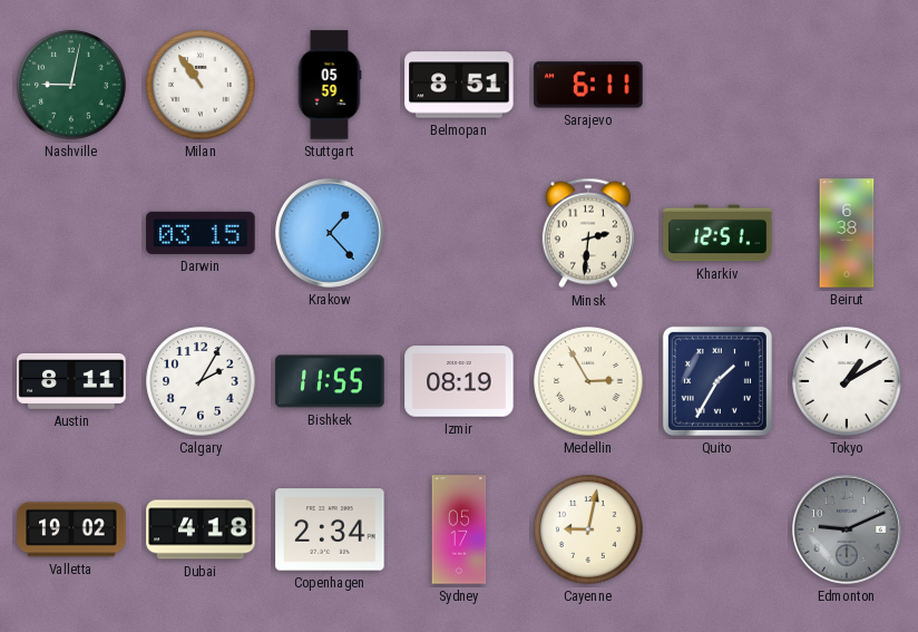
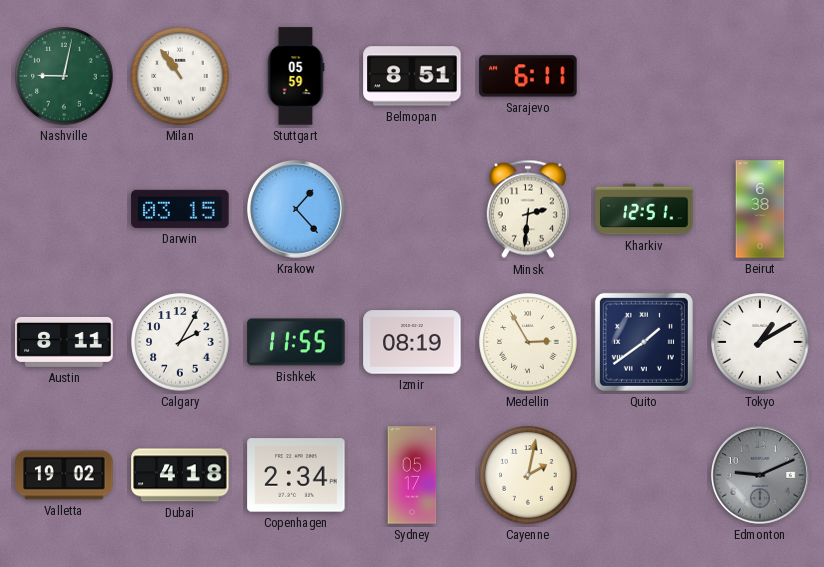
Quito: 1:35 -> 1:39
Cayenne: 9:02 -> 2:02
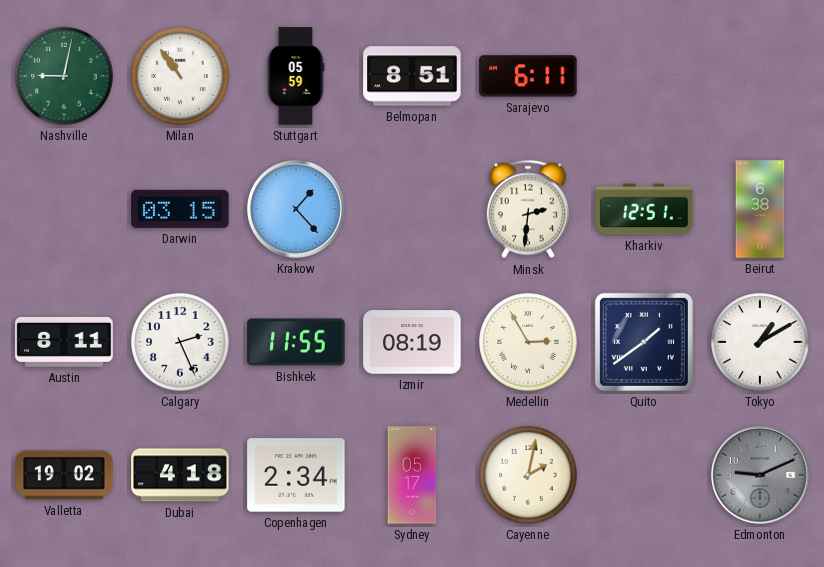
Calgary: 2:05 -> 2:26
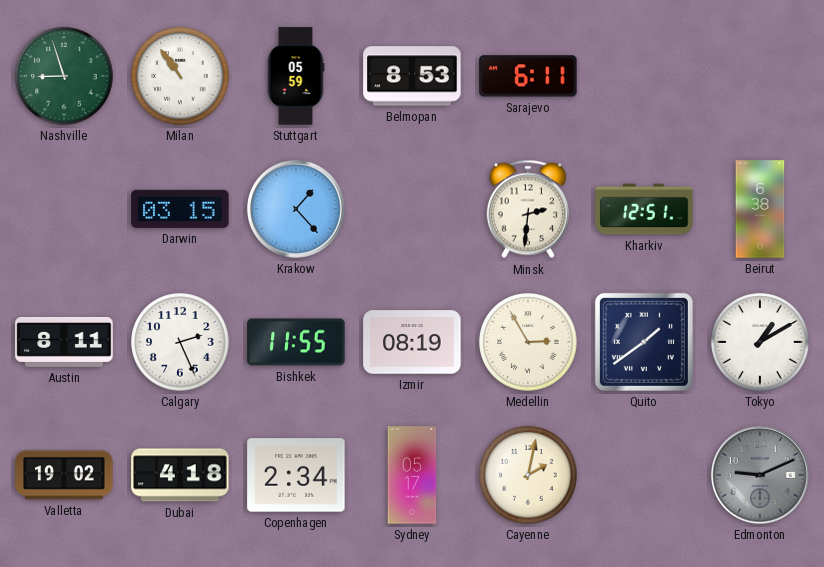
Nashville: 9:02 -> 8:57
Belmopan: 8:51 -> 8:53
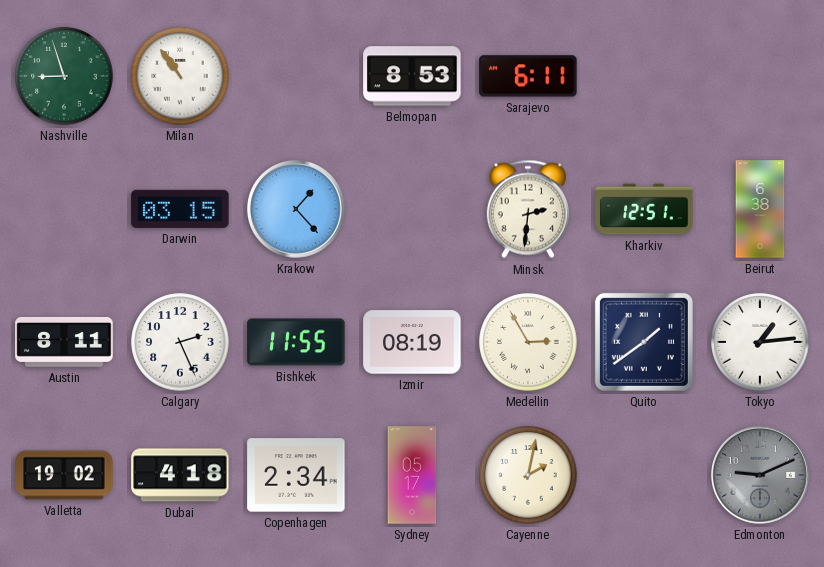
Stuttgart: 05:59 -> none
Tokyo: 1:10 -> 1:14
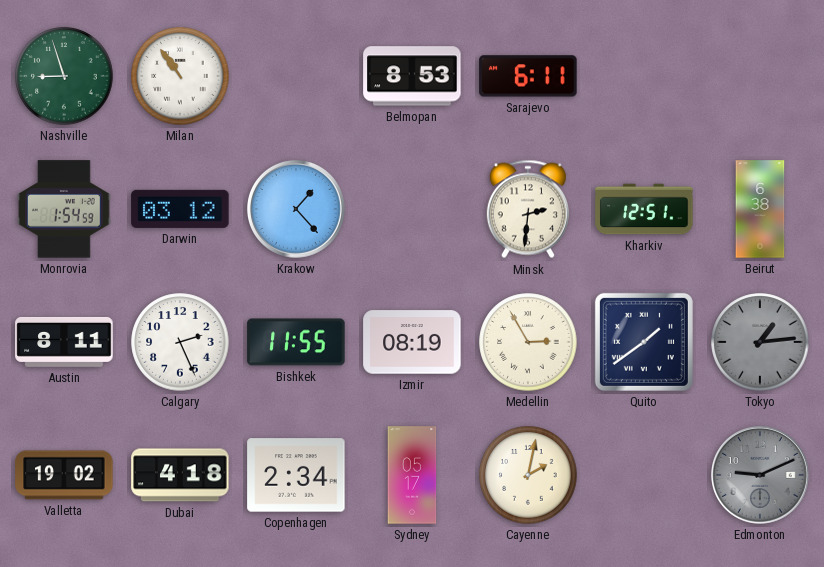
Monrovia: none -> 1:54
Darwin: 03:15 -> 03:12
Tokyo dial: white -> grey
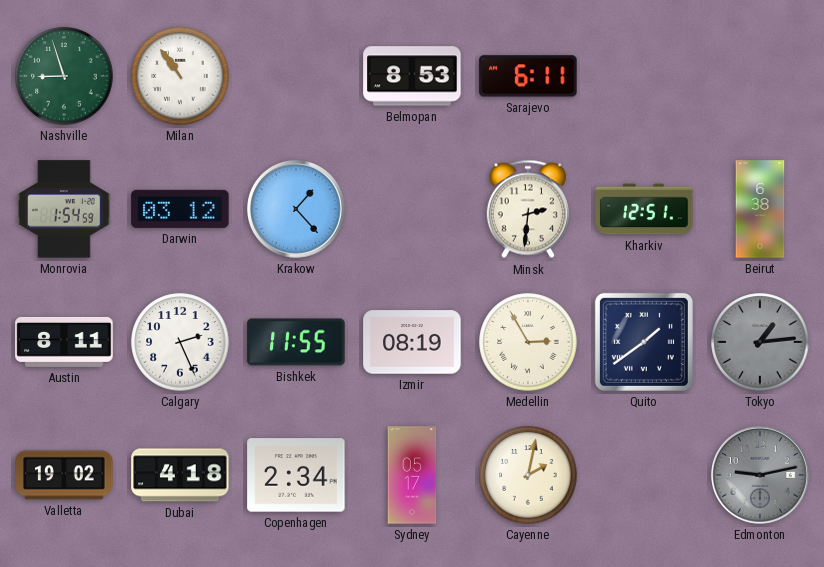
Edmonton: 9:11 -> 9:13
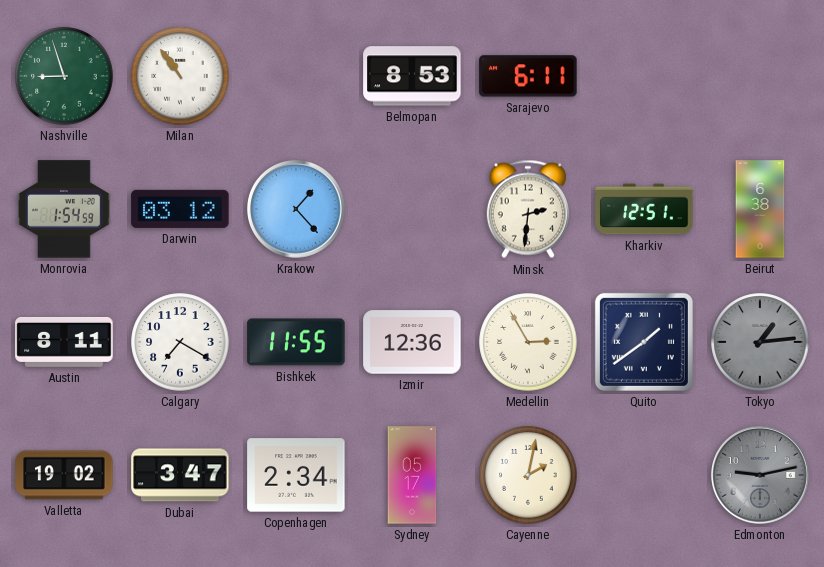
Calgary: 2:26 -> 7:20
Izmir: 08:19 -> 12:36
Dubai: 4:18 -> 3:47
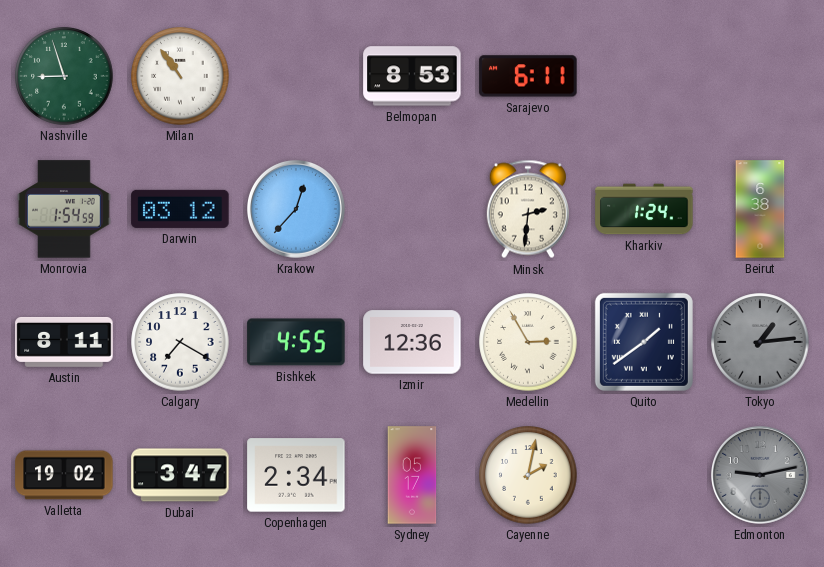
Krakow: 1:23 -> 12:37
Kharkiv: 12:51 -> 1:24
Bishkek: 11:55 -> 4:55
